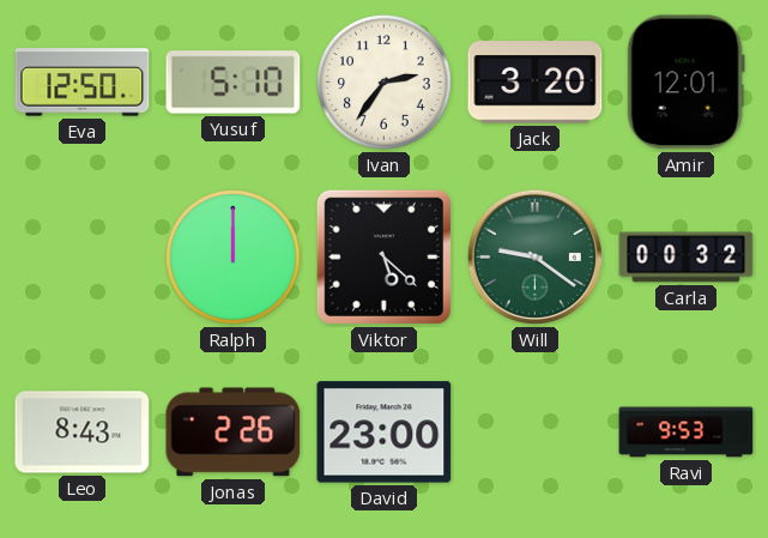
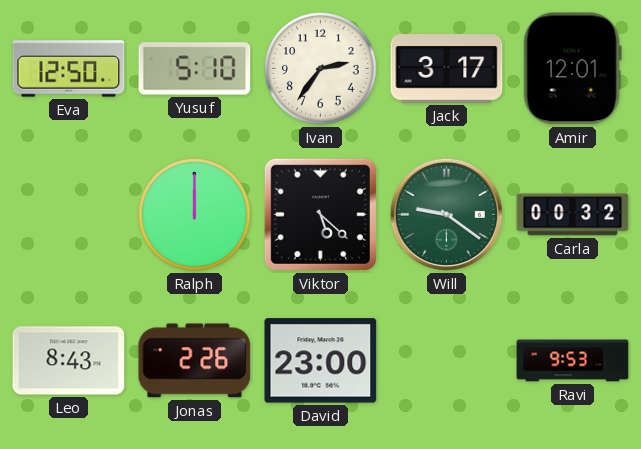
Jack: 3:20 -> 3:17
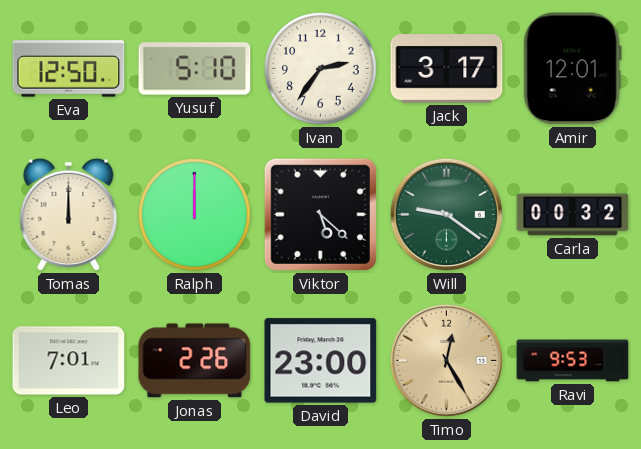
Tomas: none -> 12:00
Leo: 8:43 -> 7:01
Timo: none -> 12:25
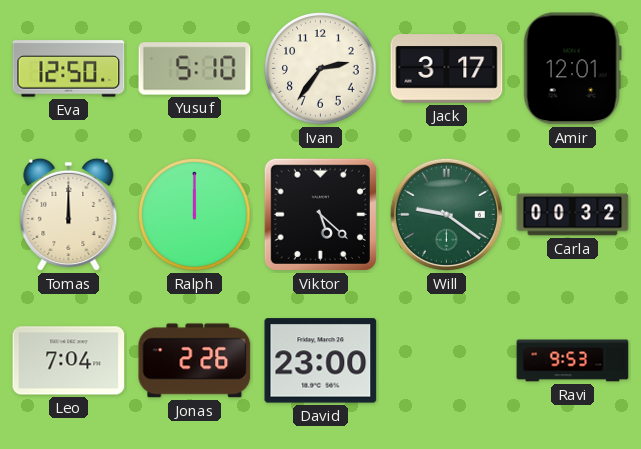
Leo: 7:01 -> 7:04
Timo: 12:25 -> none
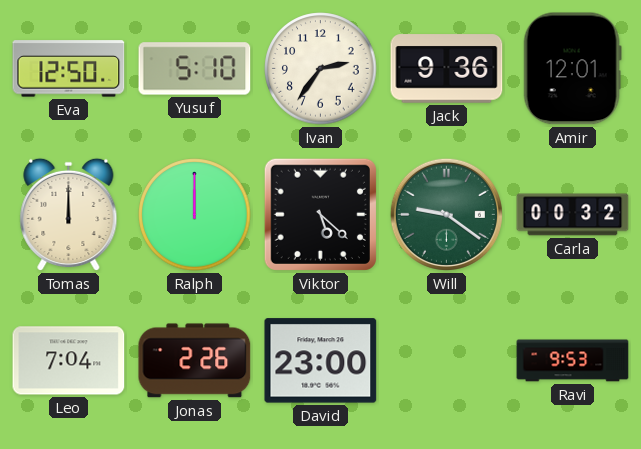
Jack: 3:17 -> 9:36
